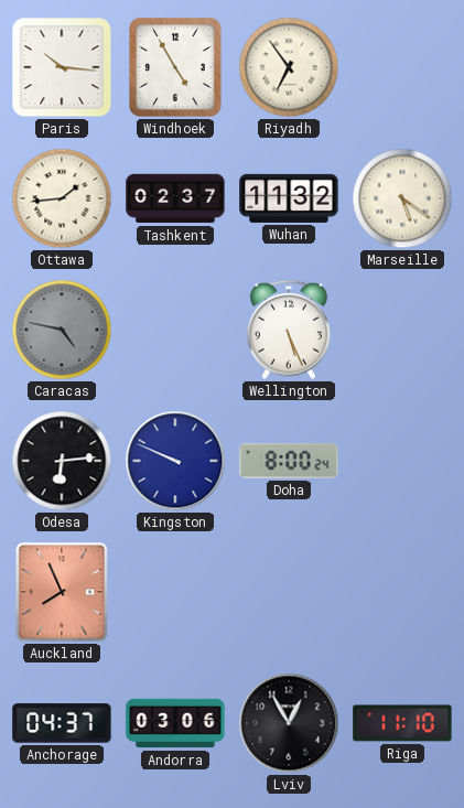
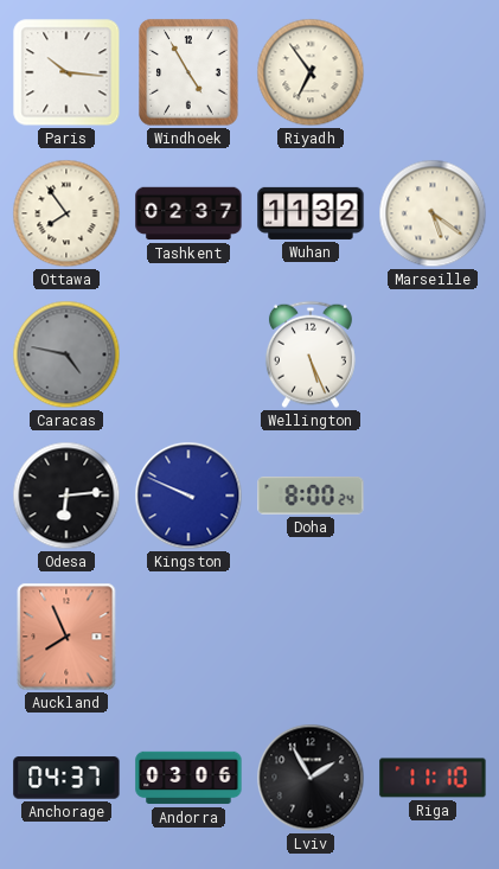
Ottawa: 1:44 -> 7:54
Lviv: 12:55 -> 1:55
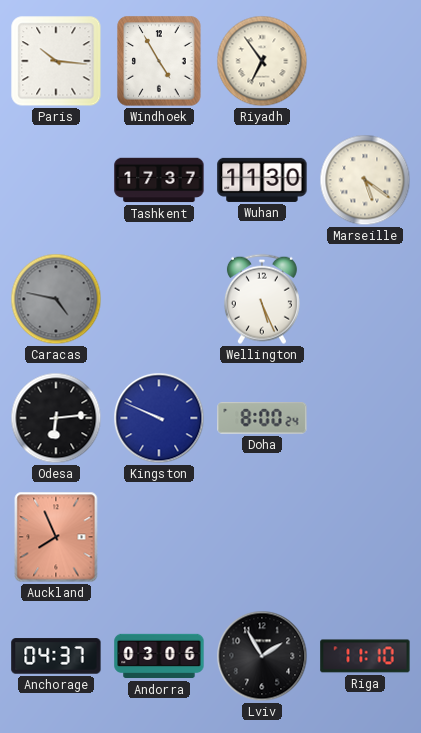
Ottawa: 7:54 -> none
Tashkent: 02:37 -> 17:37
Wuhan: 11:32 -> 11:30
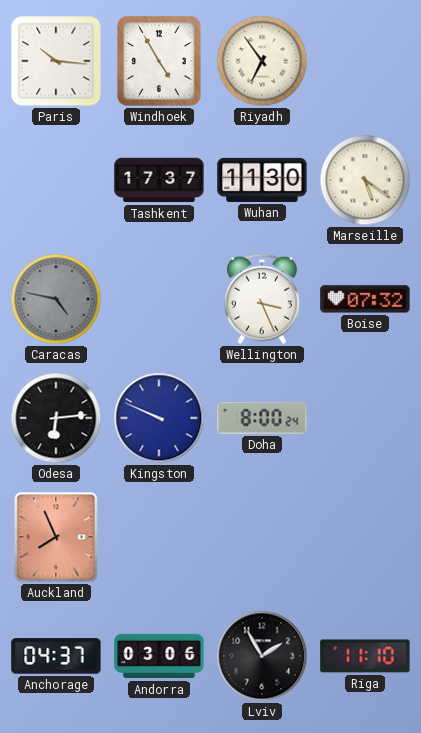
Wellington: 5:26 -> 3:26
Boise: none -> 07:32
